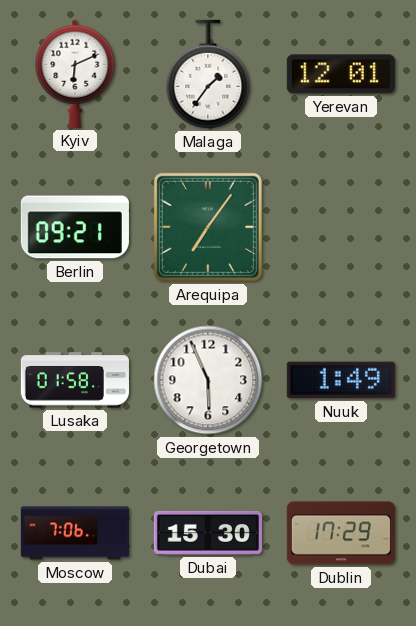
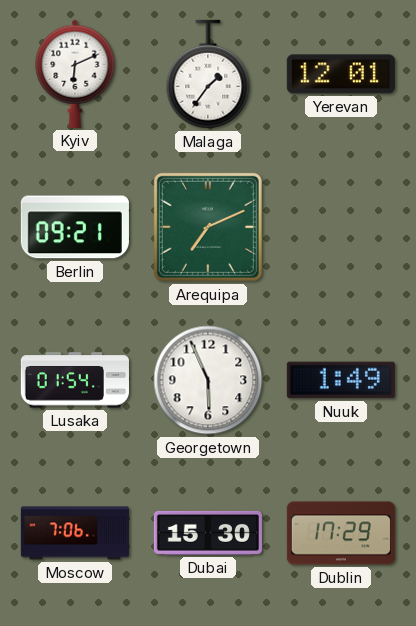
Arequipa: 7:06 -> 7:11
Lusaka: 01:58 -> 01:54
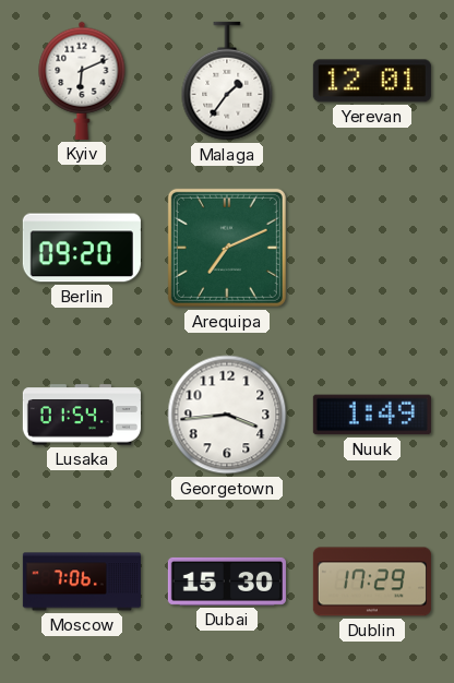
Berlin: 09:21 -> 09:20
Georgetown: 5:56 -> 3:44
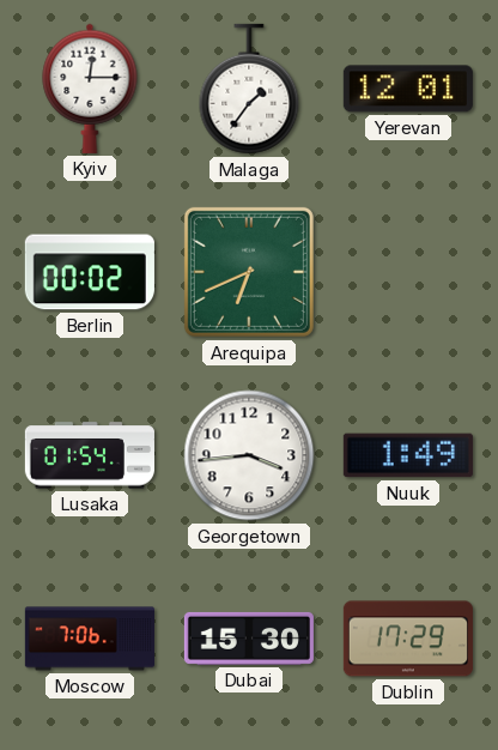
Kyiv: 6:11 -> 12:15
Berlin: 09:20 -> 00:02
Arequipa: 7:11 -> 6:41
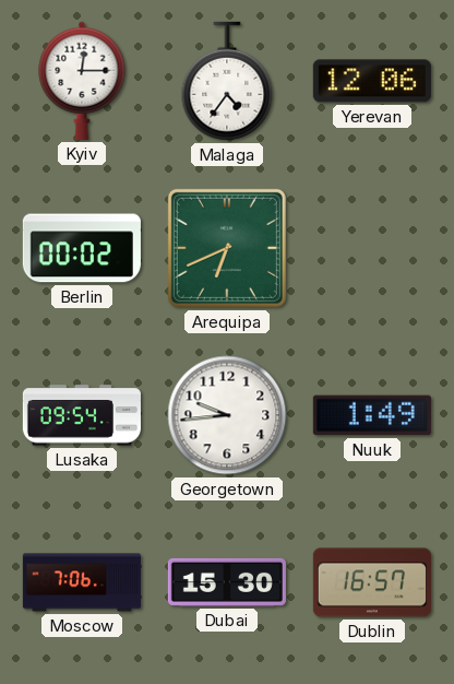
Malaga: 1:36 -> 4:36
Yerevan: 12:01 -> 12:06
Lusaka: 01:54 -> 09:54
Georgetown: 3:44 -> 9:44
Dublin: 17:29 -> 16:57
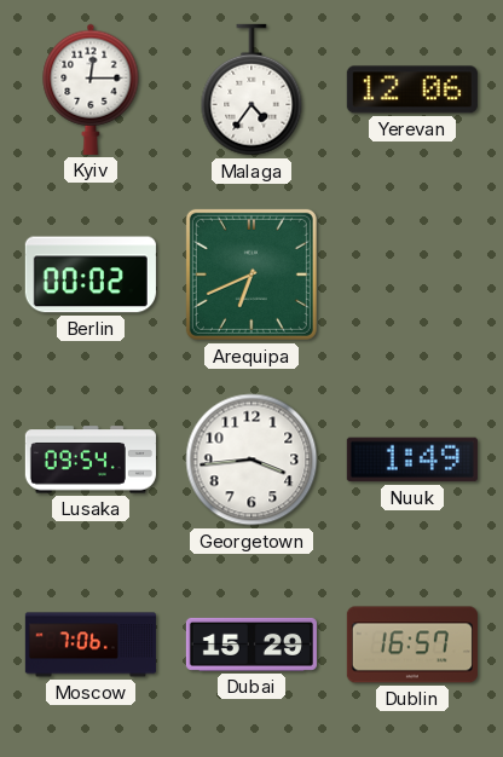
Georgetown: 9:44 -> 3:44
Dubai: 15:30 -> 15:29
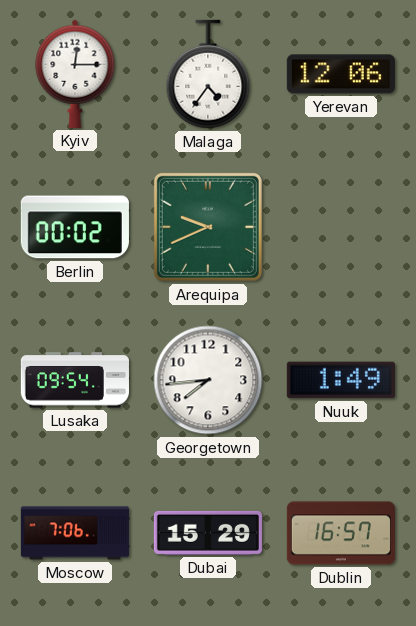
Arequipa: 6:41 -> 9:41
Georgetown: 3:44 -> 7:44
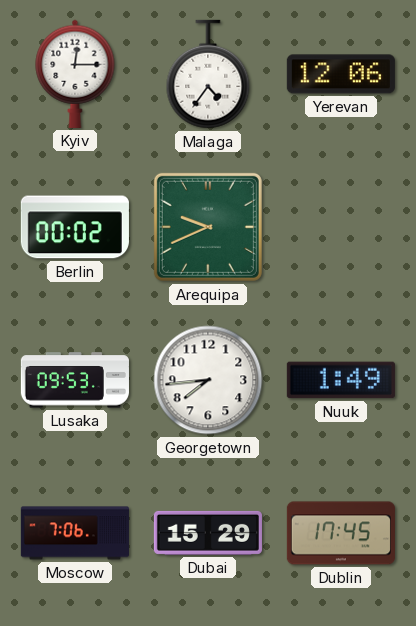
Lusaka: 09:54 -> 09:53
Dublin: 16:57 -> 17:45
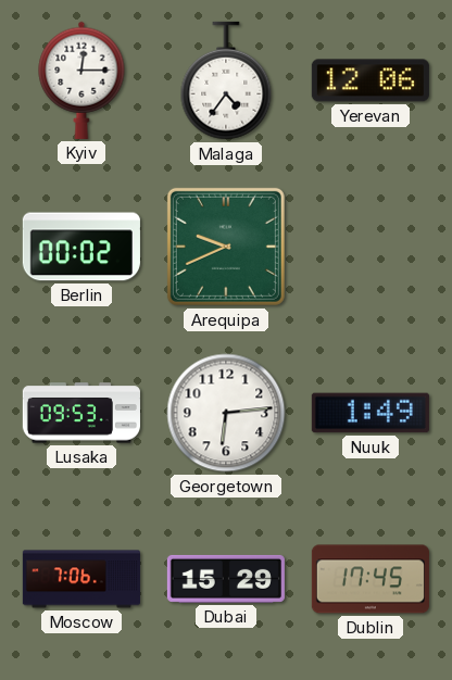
Georgetown: 7:44 -> 6:14
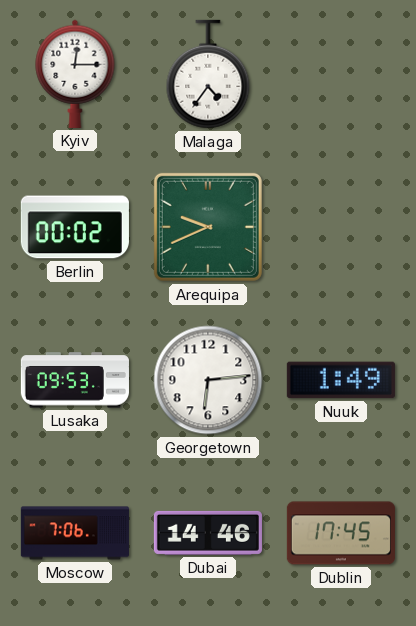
Yerevan: 12:06 -> none
Dubai: 15:29 -> 14:46
